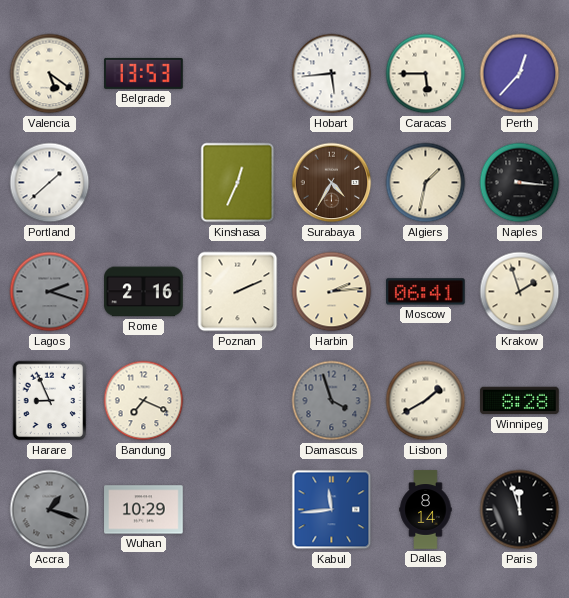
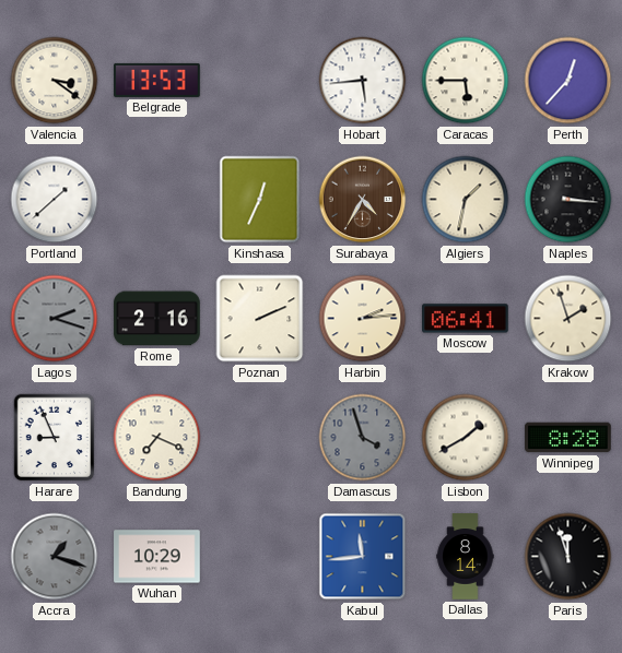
Valencia: 5:21 -> 3:21
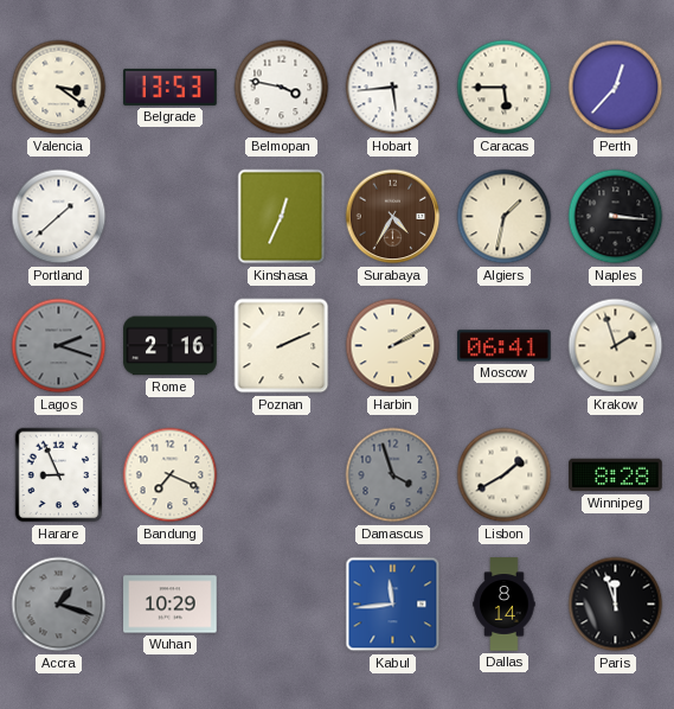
Belmopan: none -> 3:47
Harbin: 2:14 -> 2:10
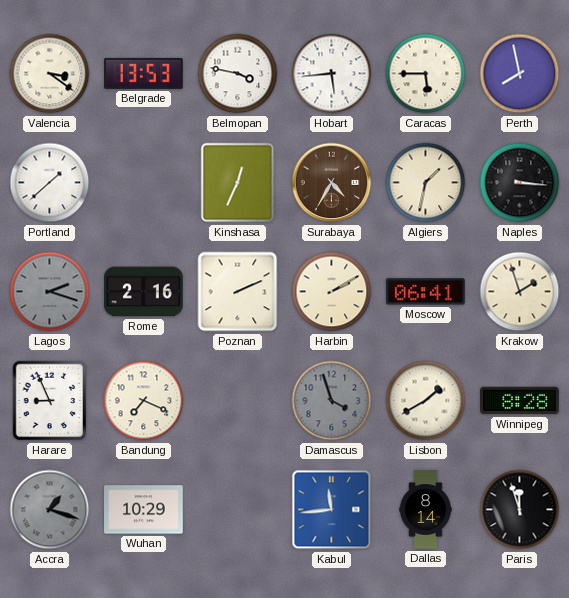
Perth: 12:37 -> 7:58
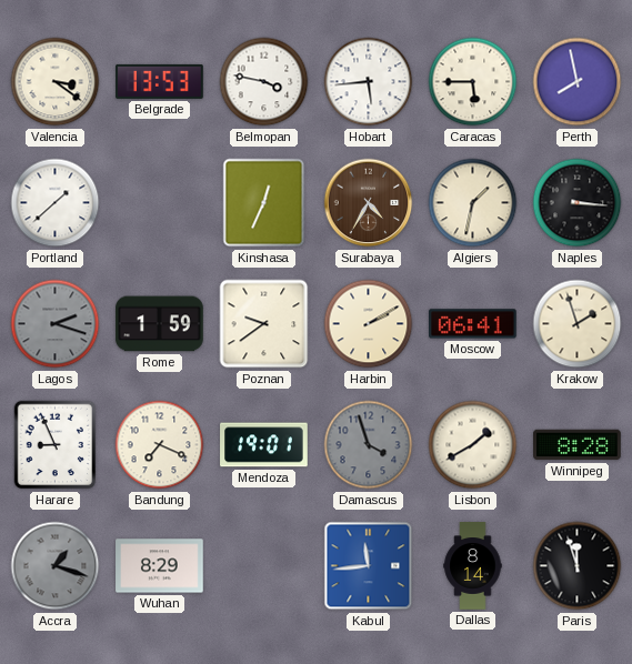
Rome: 2:16 -> 1:59
Poznan: 2:11 -> 9:39
Mendoza: none -> 19:01
Wuhan: 10:29 -> 8:29
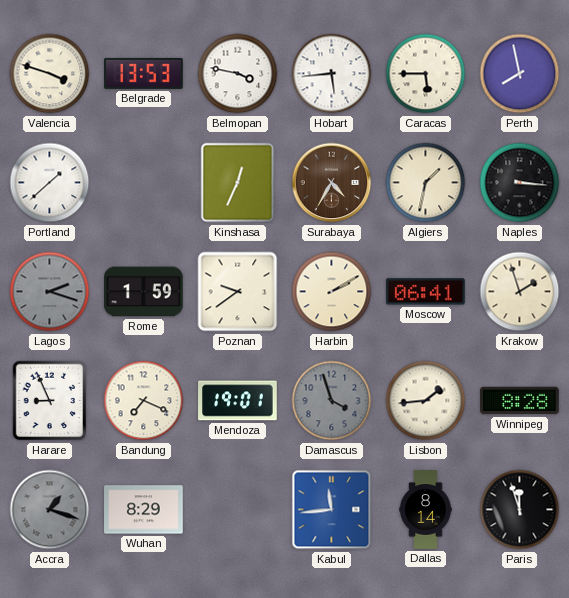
Valencia: 3:21 -> 3:48
Lisbon: 1:40 -> 1:44
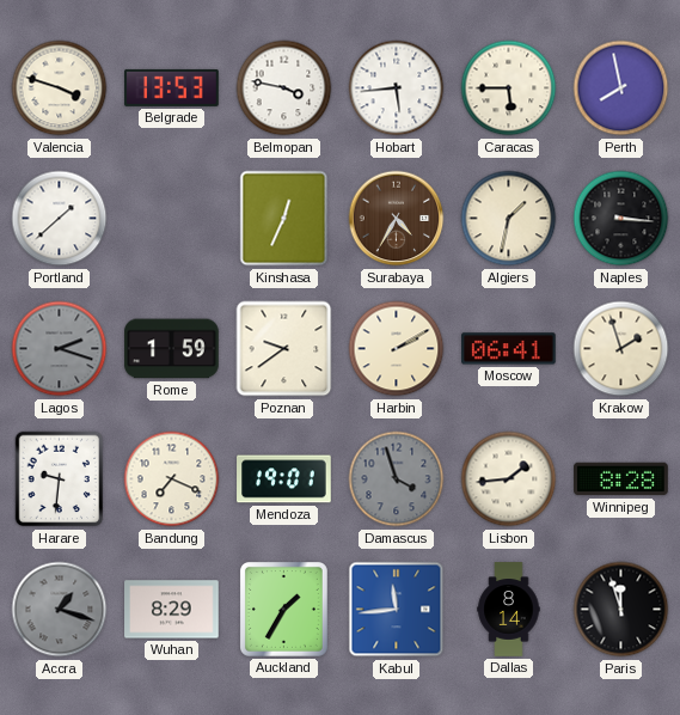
Harare: 8:56 -> 9:31
Auckland: none -> 1:35
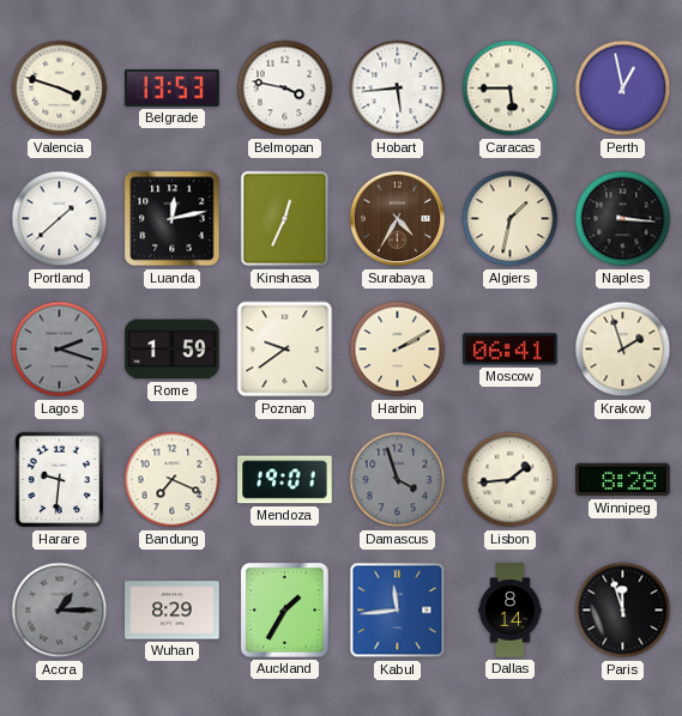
Perth: 7:58 -> 12:58
Luanda: none -> 12:13
Accra: 1:18 -> 1:15
